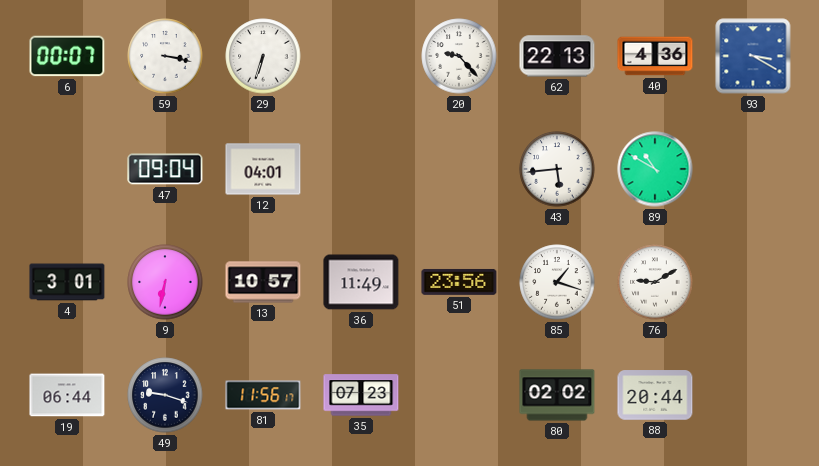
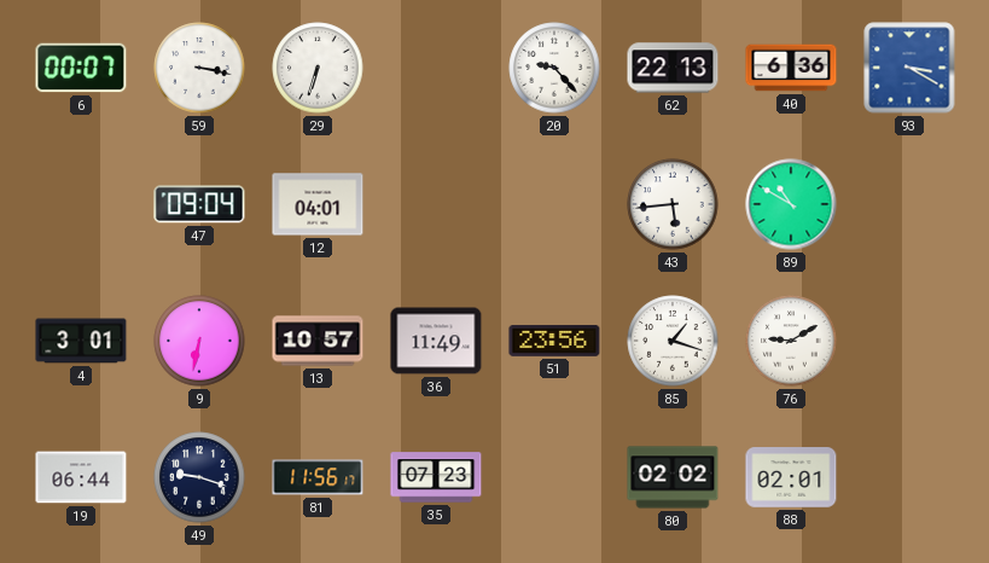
40: 4:36 -> 6:36
88: 20:44 -> 02:01
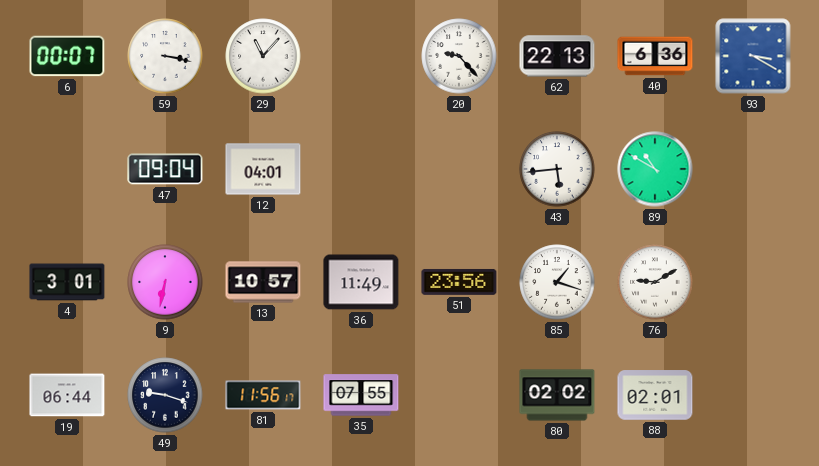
29: 6:33 -> 11:07
35: 07:23 -> 07:55
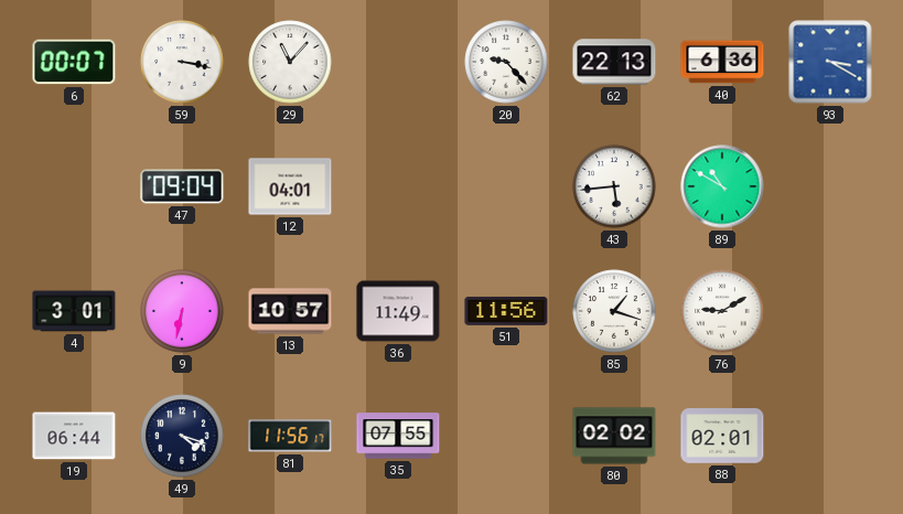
51: 23:56 -> 11:56
49: 9:18 -> 4:18
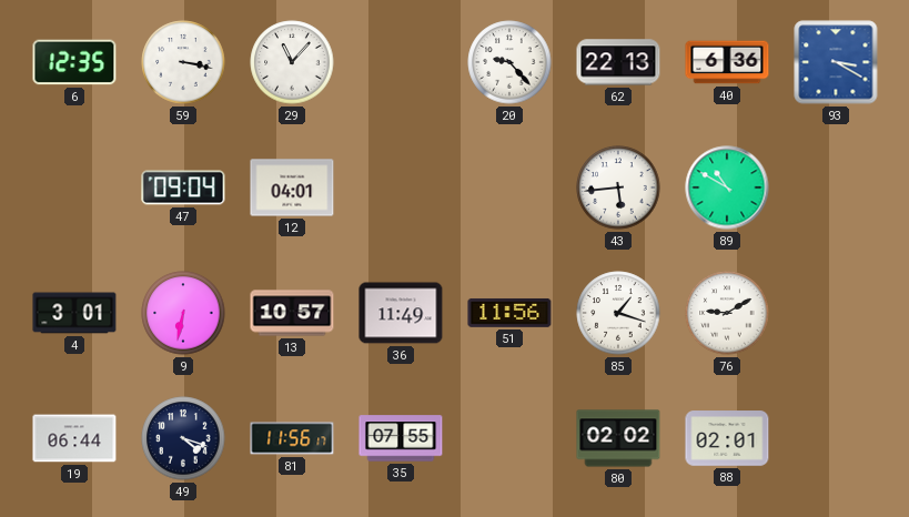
6: 00:07 -> 12:35
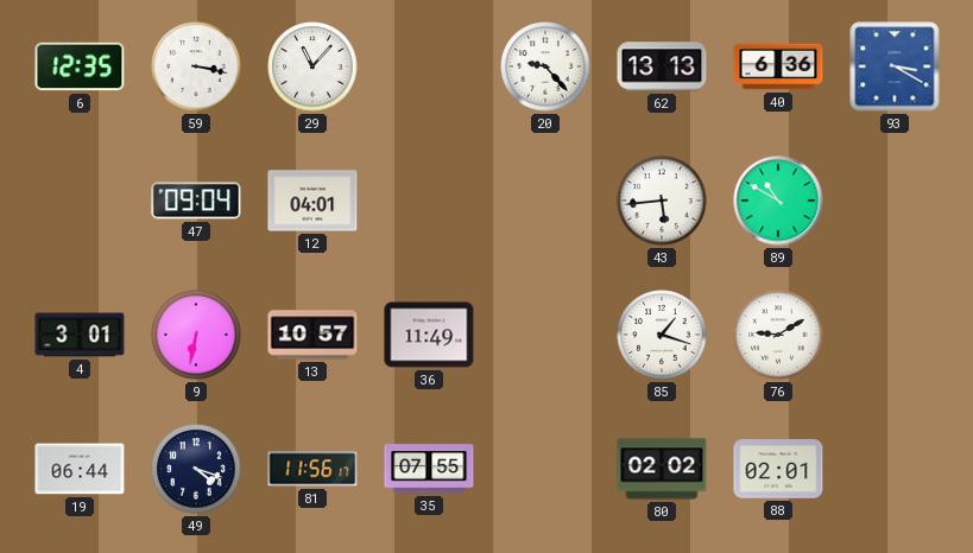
62: 22:13 -> 13:13
51: 11:56 -> none
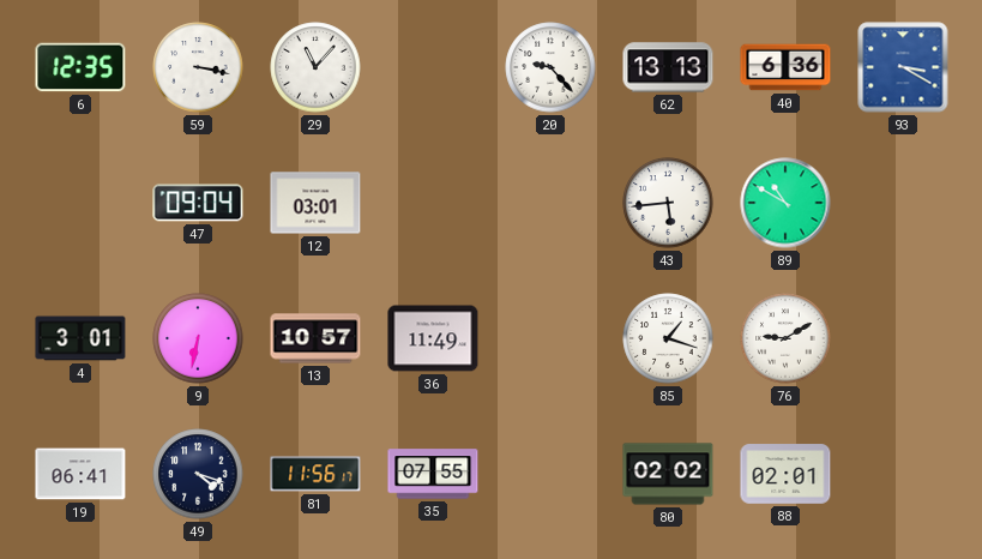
12: 04:01 -> 03:01
19: 06:44 -> 06:41
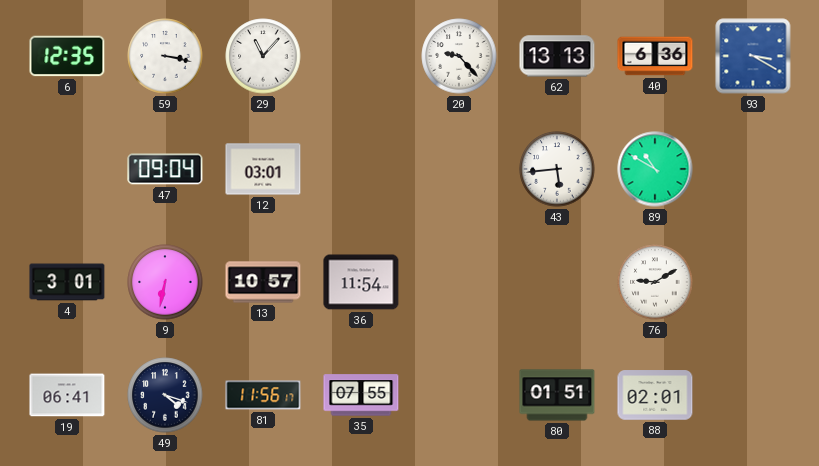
36: 11:49 -> 11:54
85: 1:18 -> none
80: 02:02 -> 01:51
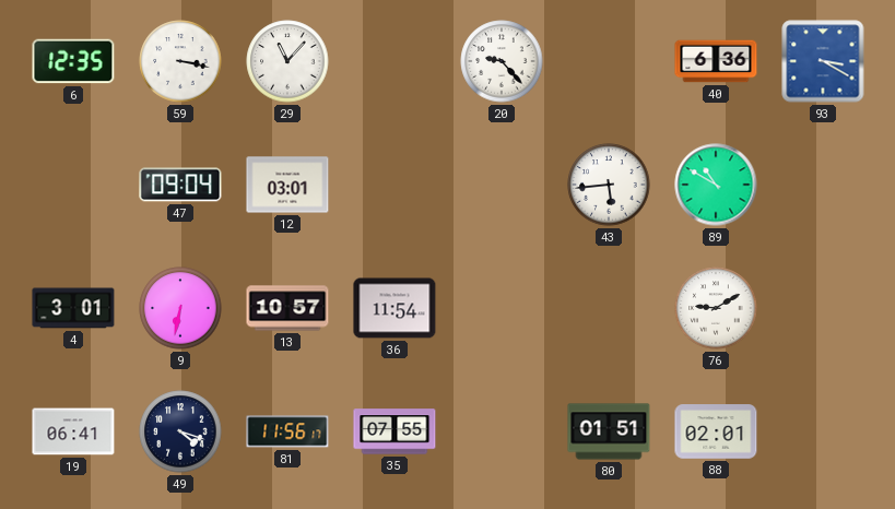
62: 13:13 -> none
